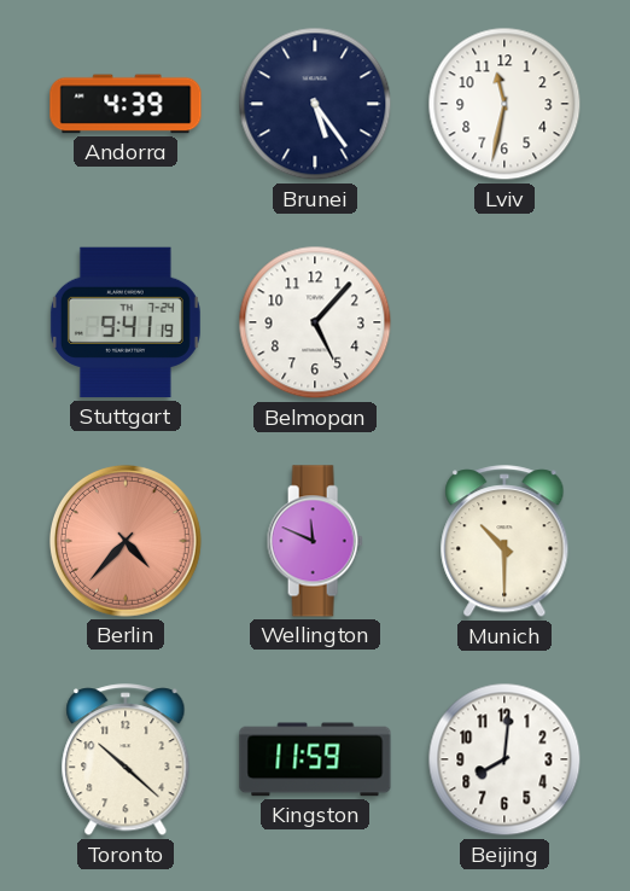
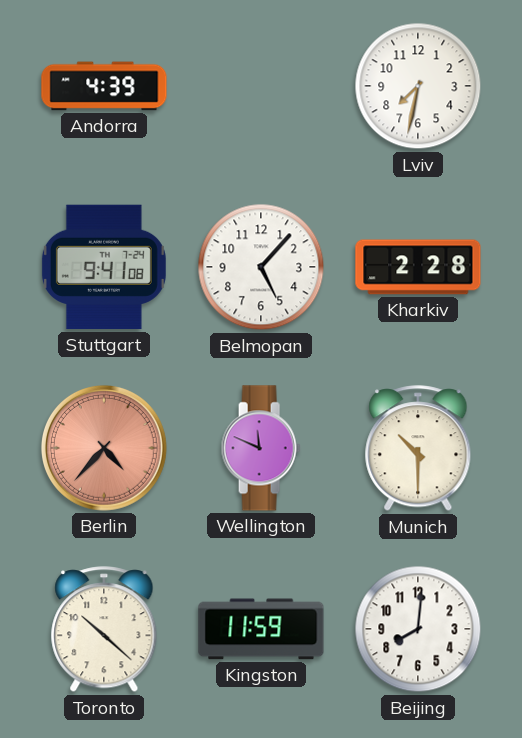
Brunei: 5:24 -> none
Lviv: 11:32 -> 7:32
Stuttgart: 9:41:19 -> 9:41:08
Kharkiv: none -> 2:28
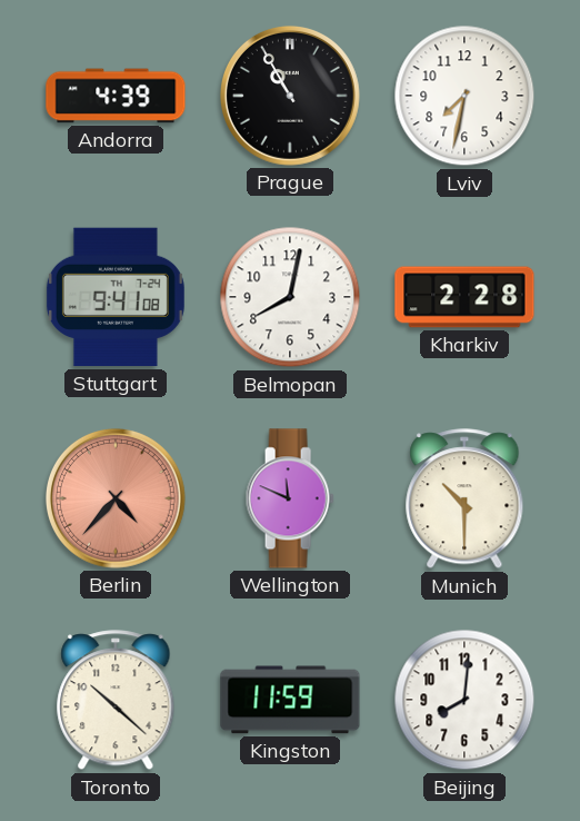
Prague: none -> 10:55
Belmopan: 5:07 -> 8:02
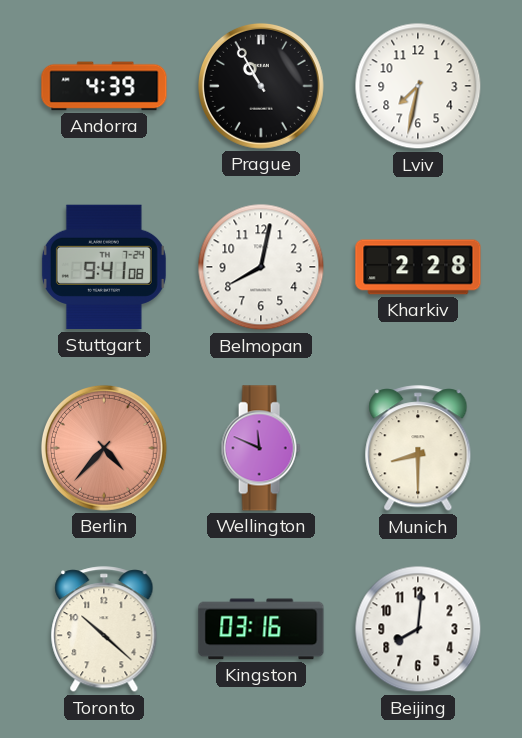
Munich: 10:30 -> 8:30
Kingston: 11:59 -> 03:16
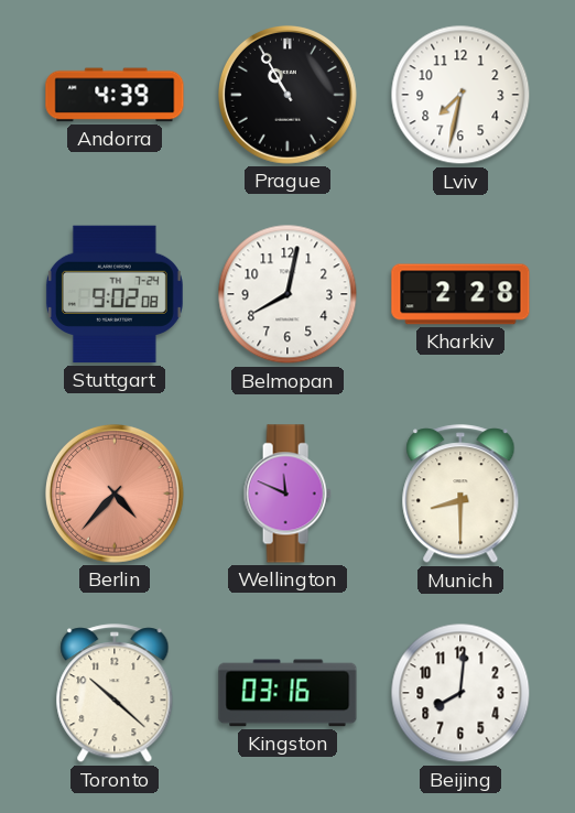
Stuttgart: 9:41 -> 9:02
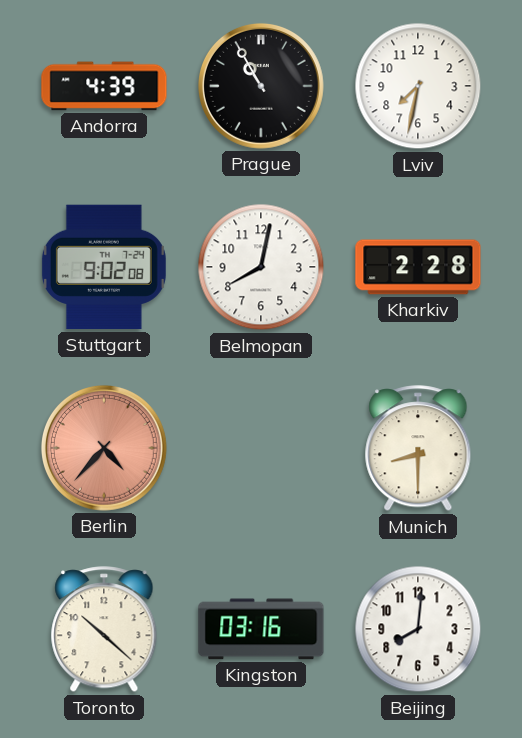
Wellington: 11:49 -> none
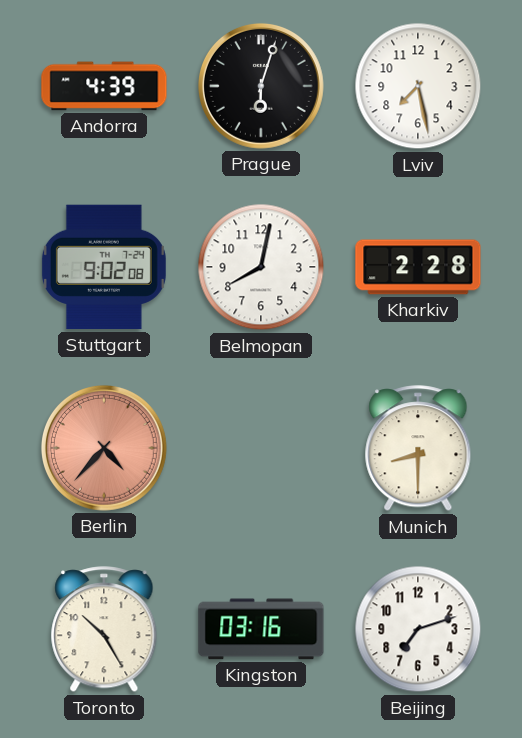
Prague: 10:55 -> 6:03
Lviv: 7:32 -> 7:28
Toronto: 10:22 -> 10:25
Beijing: 8:01 -> 7:12
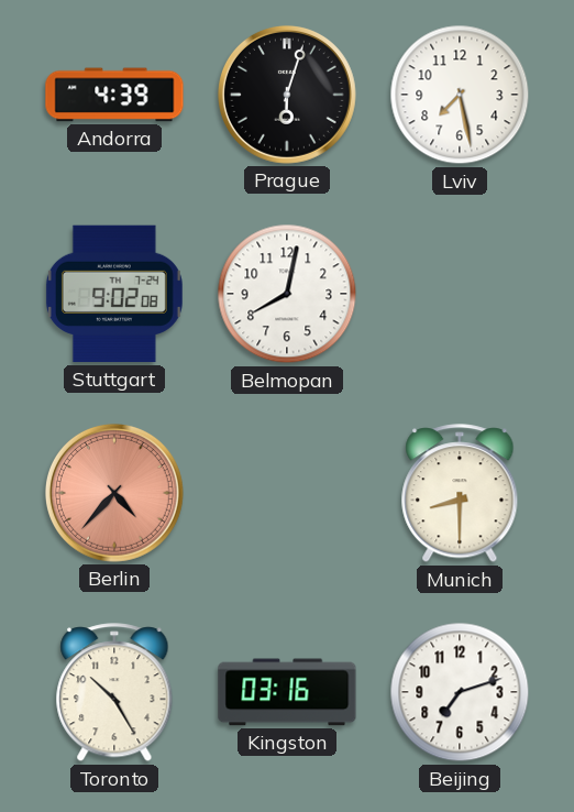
Kharkiv: 2:28 -> none
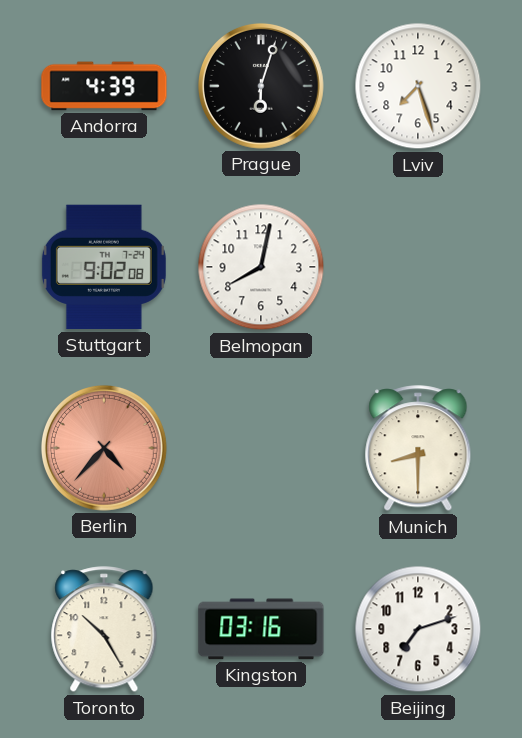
Lviv: 7:28 -> 7:27
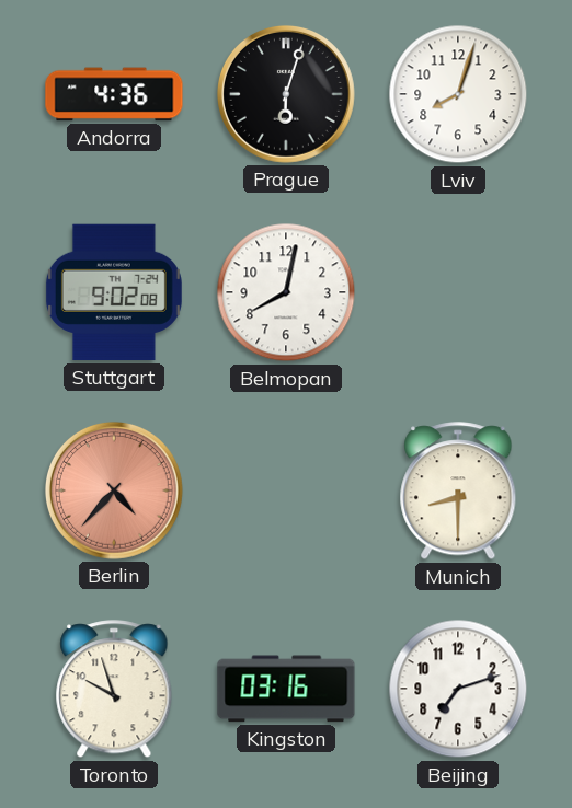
Andorra: 4:39 -> 4:36
Lviv: 7:27 -> 8:03
Toronto: 10:25 -> 9:57
